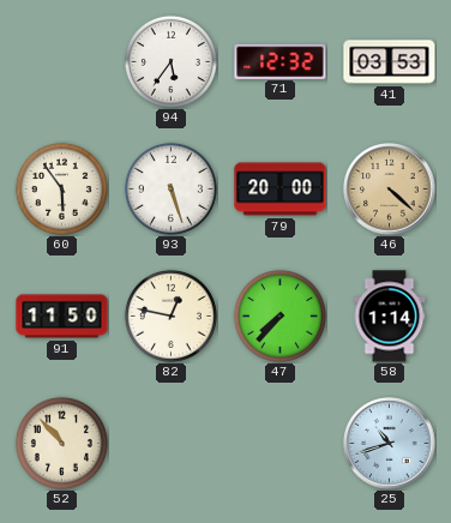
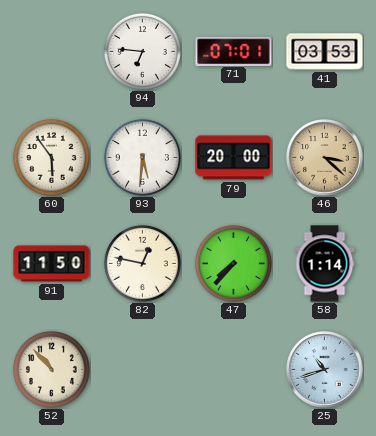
94: 5:36 -> 6:46
71: 12:32 -> 07:01
93: 5:27 -> 5:31
46: 4:22 -> 3:22
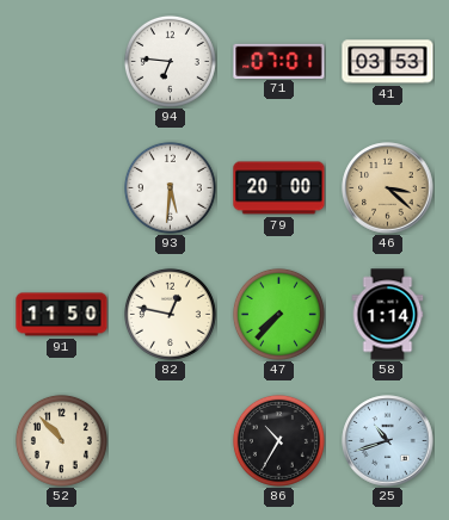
60: 5:54 -> none
86: none -> 10:35
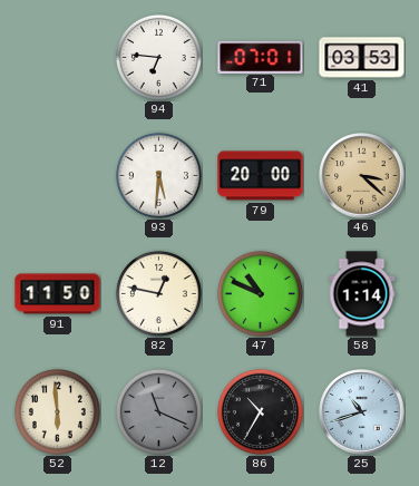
47: 7:37 -> 10:49
52: 10:53 -> 5:59
12: none -> 11:19
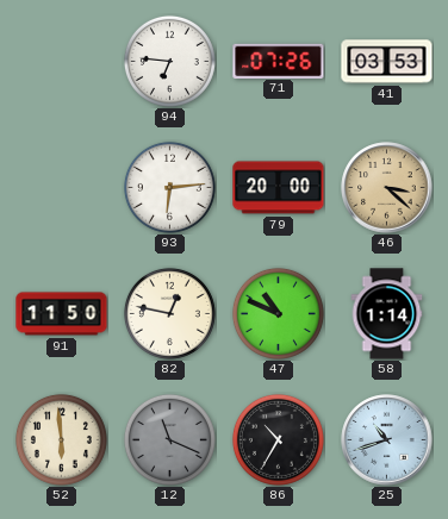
71: 07:01 -> 07:26
93: 5:31 -> 6:14
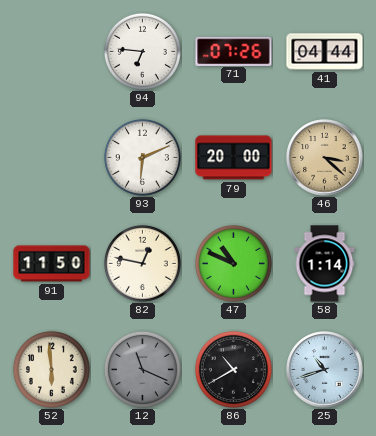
41: 03:53 -> 04:44
93: 6:14 -> 6:11
86: 10:35 -> 10:40
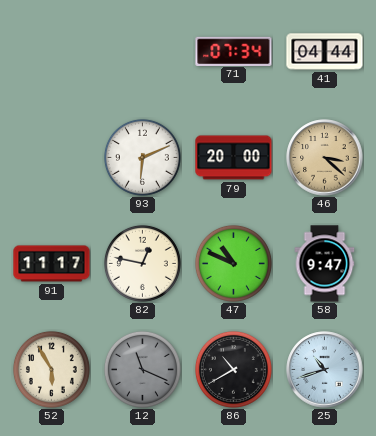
94: 6:46 -> none
71: 07:26 -> 07:34
91: 11:50 -> 11:17
58: 1:14 -> 9:47
52: 5:59 -> 5:55
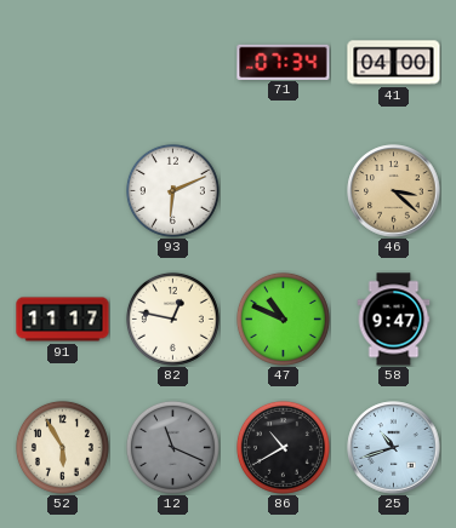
41: 04:44 -> 04:00
79: 20:00 -> none
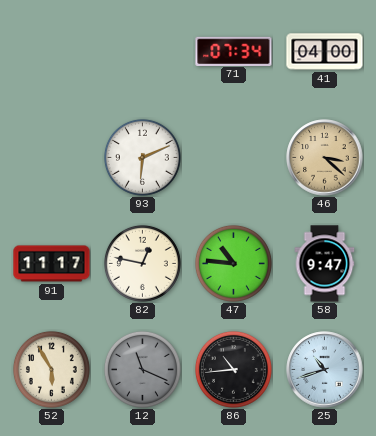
47: 10:49 -> 10:46
86: 10:40 -> 10:44
